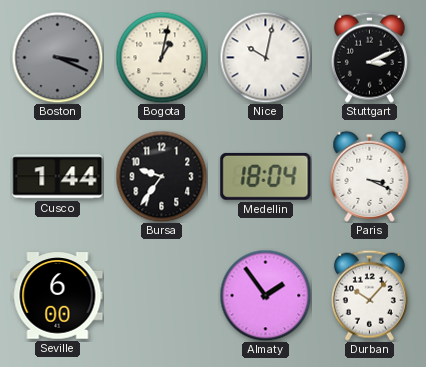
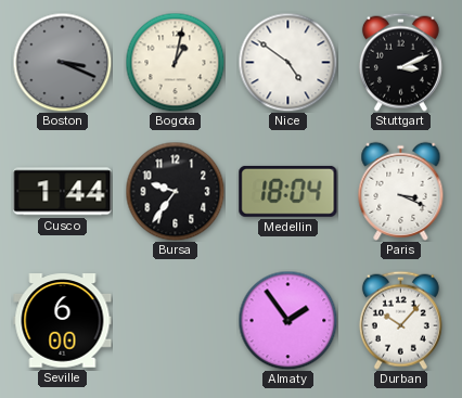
Nice: 10:02 -> 4:51
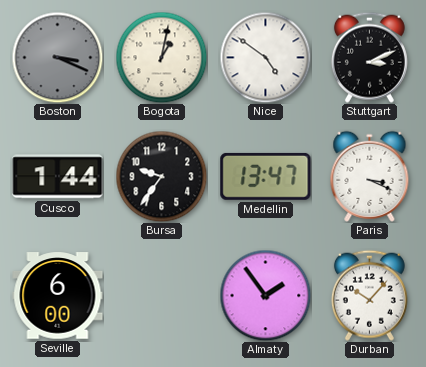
Medellin: 18:04 -> 13:47
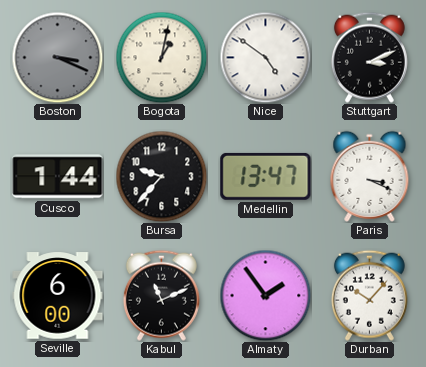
Bursa: 9:36 -> 9:37
Kabul: none -> 11:11
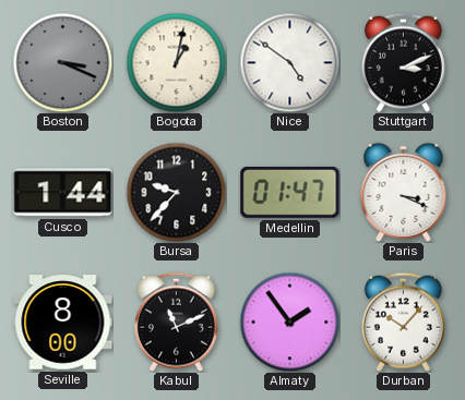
Medellin: 13:47 -> 01:47
Seville: 6:00 -> 8:00
